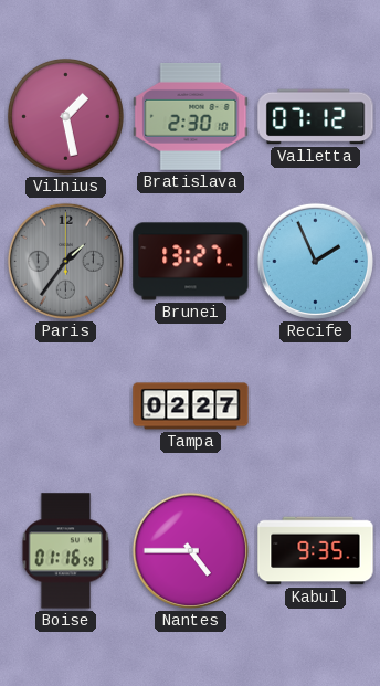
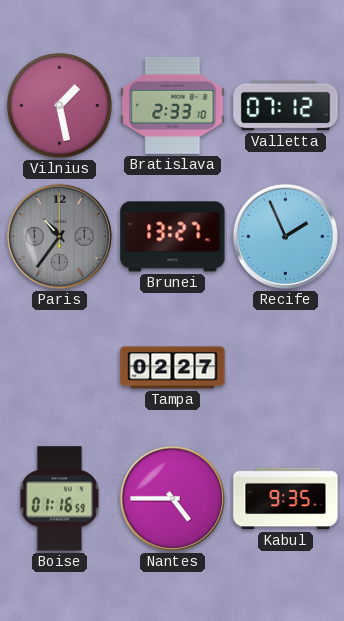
Bratislava: 2:30 -> 2:33
Paris: 1:36 -> 10:36
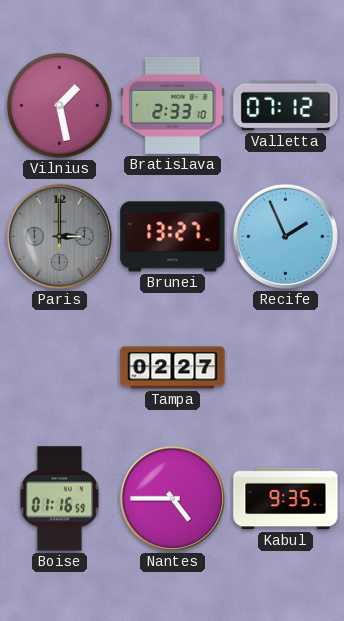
Paris: 10:36 -> 3:00
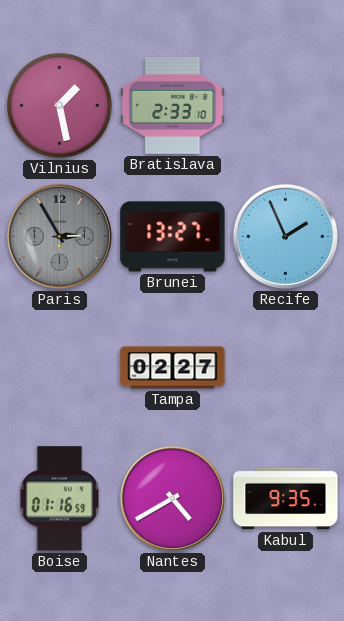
Valletta: 07:12 -> none
Paris: 3:00 -> 2:55
Nantes: 4:45 -> 4:40
